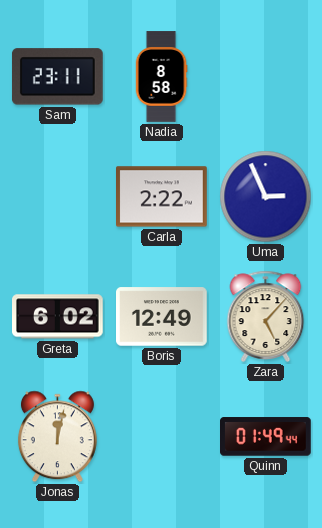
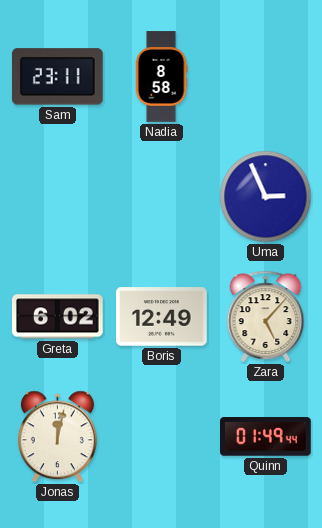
Carla: 2:22 -> none
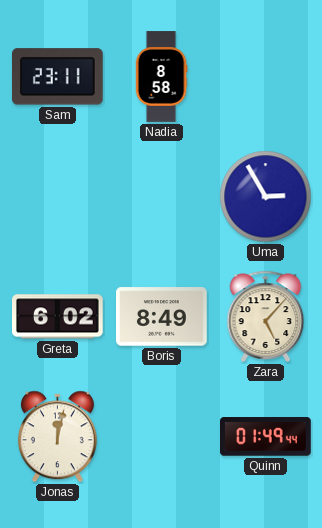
Uma: 2:56 -> 2:55
Boris: 12:49 -> 8:49
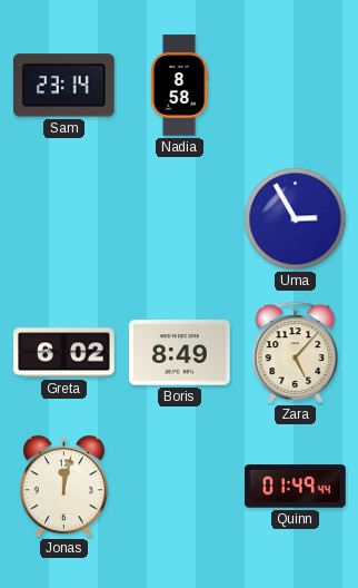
Sam: 23:11 -> 23:14
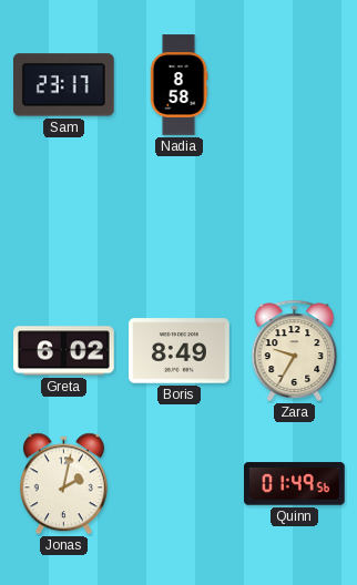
Sam: 23:14 -> 23:17
Uma: 2:55 -> none
Zara: 5:07 -> 9:35
Jonas: 12:02 -> 2:02
Quinn: 01:49:44 -> 01:49:56
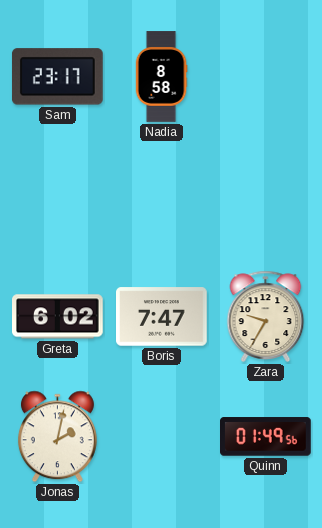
Boris: 8:49 -> 7:47
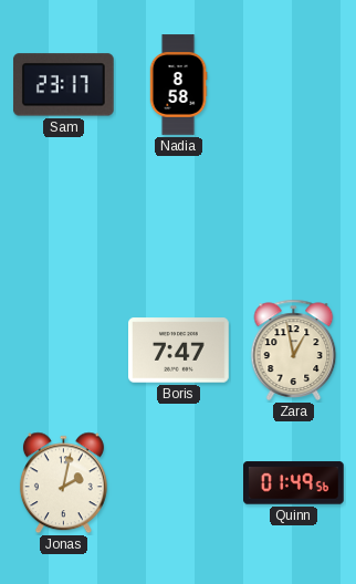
Greta: 6:02 -> none
Zara: 9:35 -> 12:58
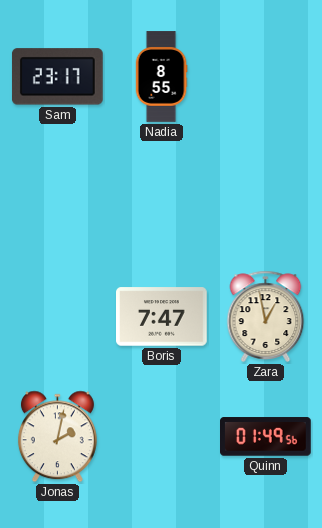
Nadia: 8:58 -> 8:55
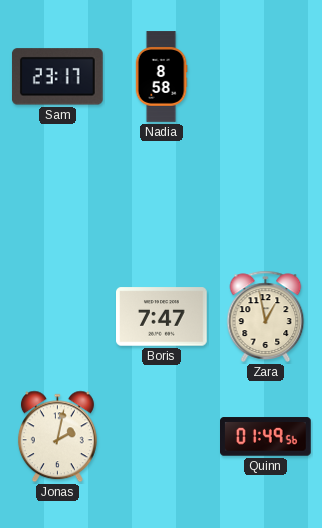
Nadia: 8:55 -> 8:58
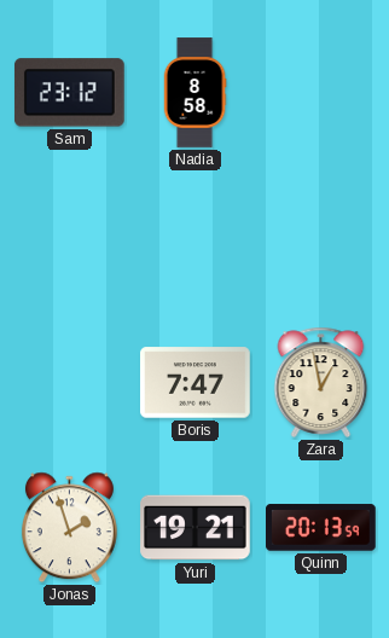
Sam: 23:17 -> 23:12
Jonas: 2:02 -> 1:57
Yuri: none -> 19:21
Quinn: 01:49 -> 20:13
